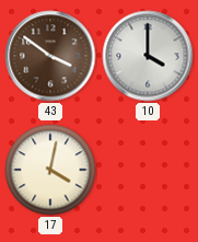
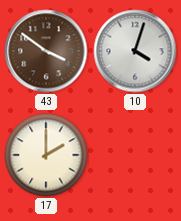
10: 4:00 -> 4:03
17: 4:02 -> 2:00
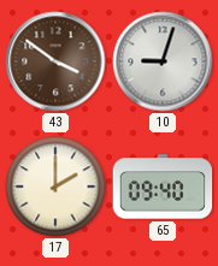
10: 4:03 -> 9:03
65: none -> 09:40
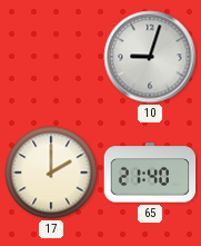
43: 3:51 -> none
65: 09:40 -> 21:40
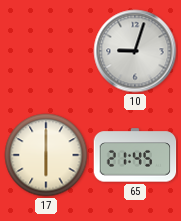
17: 2:00 -> 6:00
65: 21:40 -> 21:45
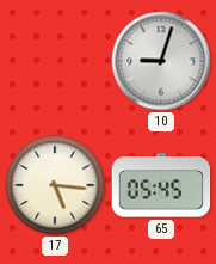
17: 6:00 -> 5:16
65: 21:45 -> 05:45
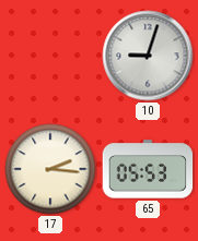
17: 5:16 -> 2:16
65: 05:45 -> 05:53
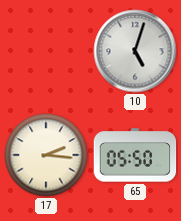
10: 9:03 -> 5:03
65: 05:53 -> 05:50
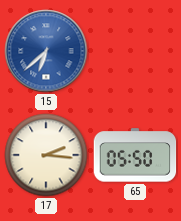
15: none -> 6:38
10: 5:03 -> none
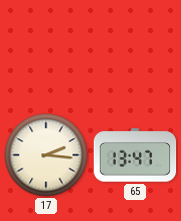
15: 6:38 -> none
65: 05:50 -> 13:47
